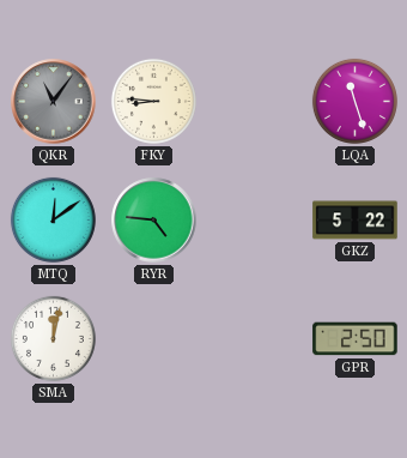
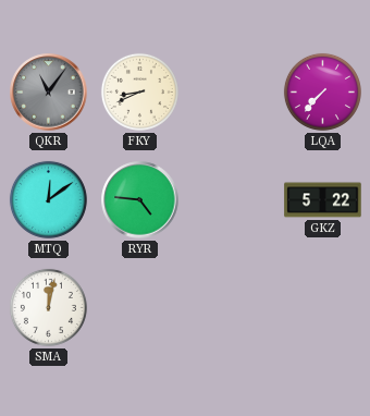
FKY: 8:46 -> 8:41
LQA: 11:27 -> 7:37
GPR: 2:50 -> none
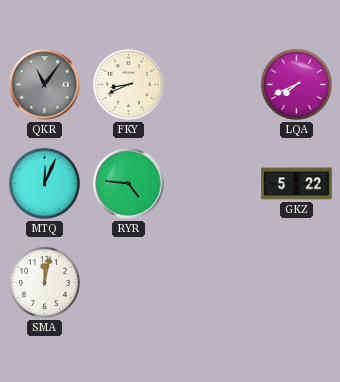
LQA: 7:37 -> 7:41
MTQ: 12:09 -> 12:04
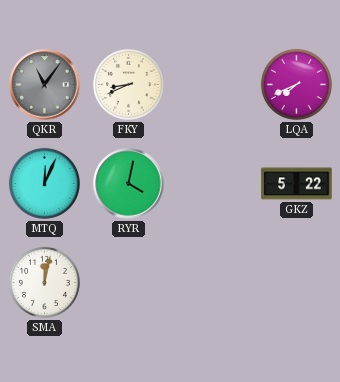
RYR: 4:46 -> 4:02
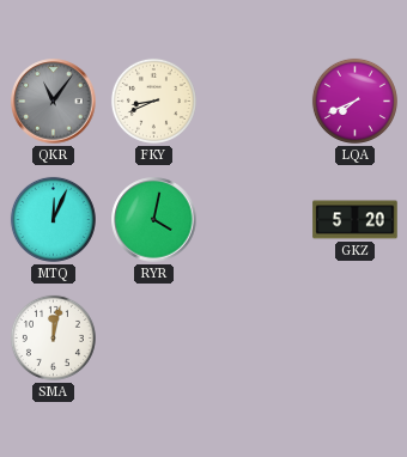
GKZ: 5:22 -> 5:20
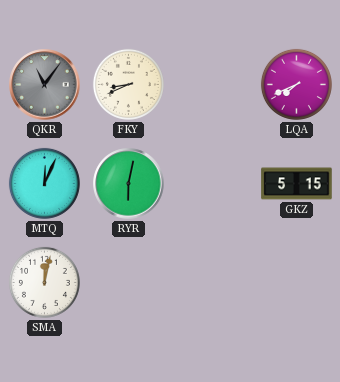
RYR: 4:02 -> 6:02
GKZ: 5:20 -> 5:15
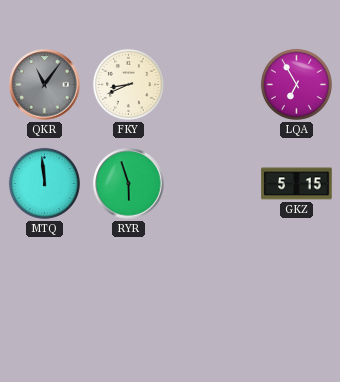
LQA: 7:41 -> 6:55
MTQ: 12:04 -> 11:59
RYR: 6:02 -> 5:57
SMA: 12:02 -> none
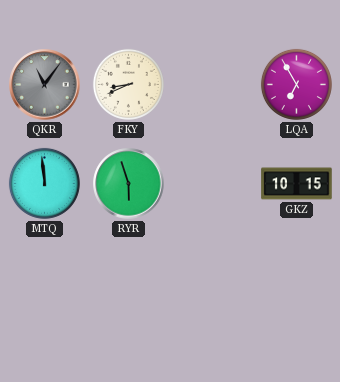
GKZ: 5:15 -> 10:15
